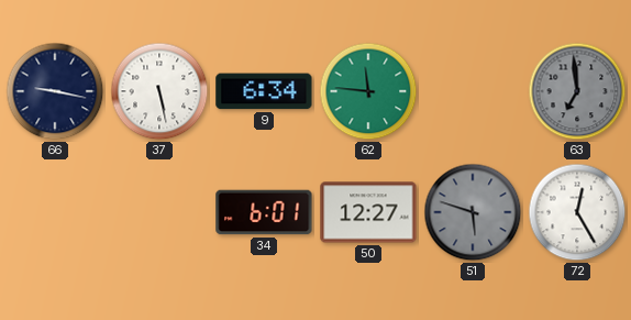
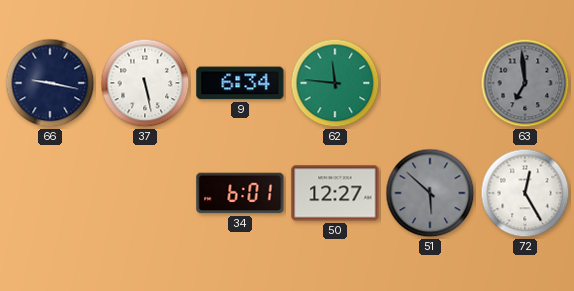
51: 5:48 -> 5:52
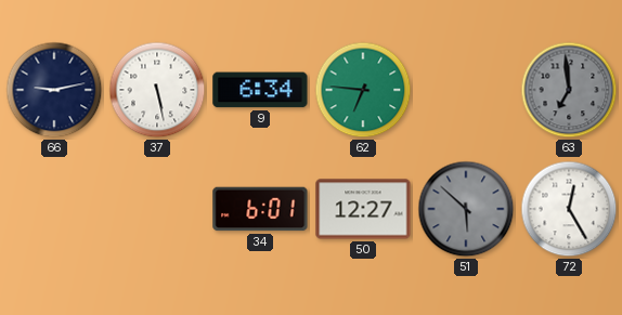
66: 9:17 -> 9:13
62: 11:46 -> 6:46
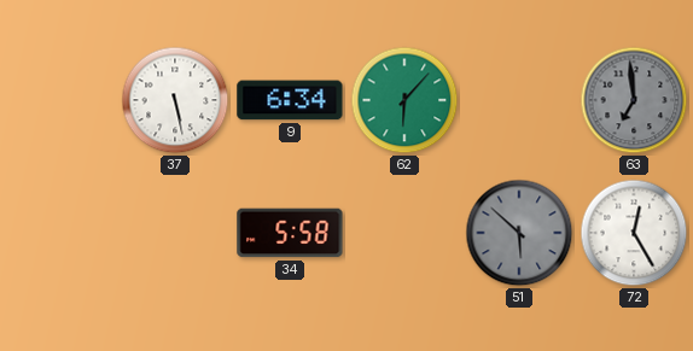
66: 9:13 -> none
62: 6:46 -> 6:07
34: 6:01 -> 5:58
50: 12:27 -> none
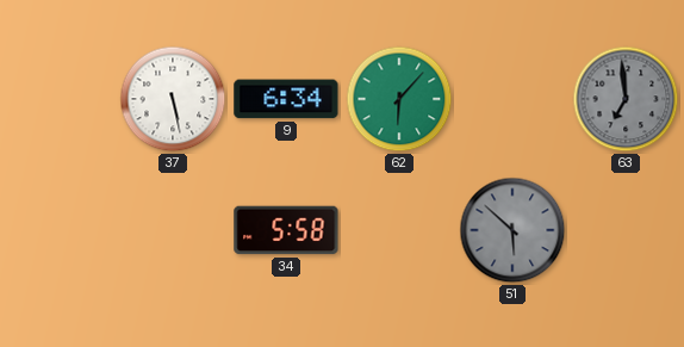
72: 12:25 -> none
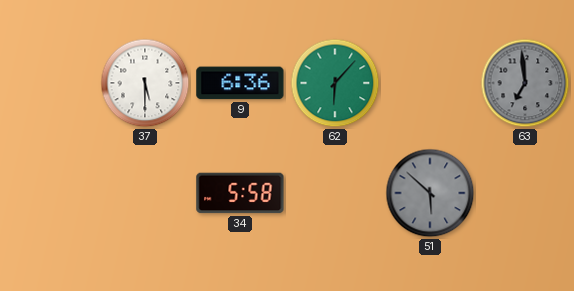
37: 5:28 -> 5:30
9: 6:34 -> 6:36
